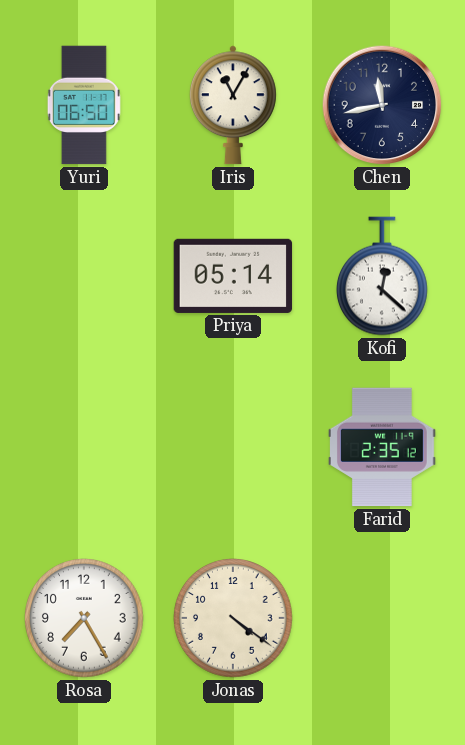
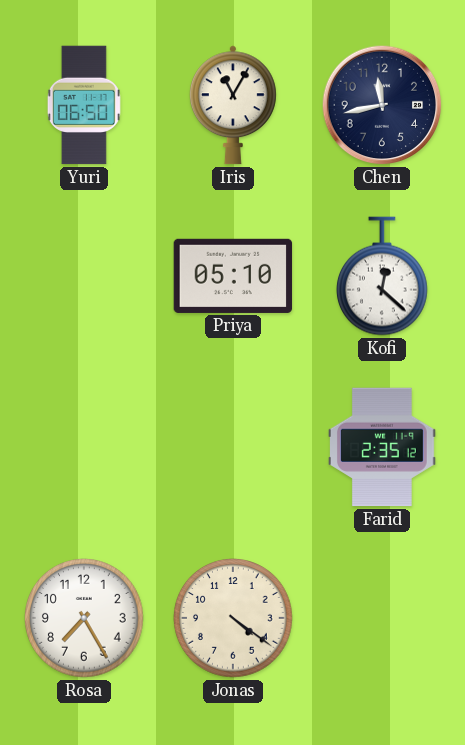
Priya: 05:14 -> 05:10
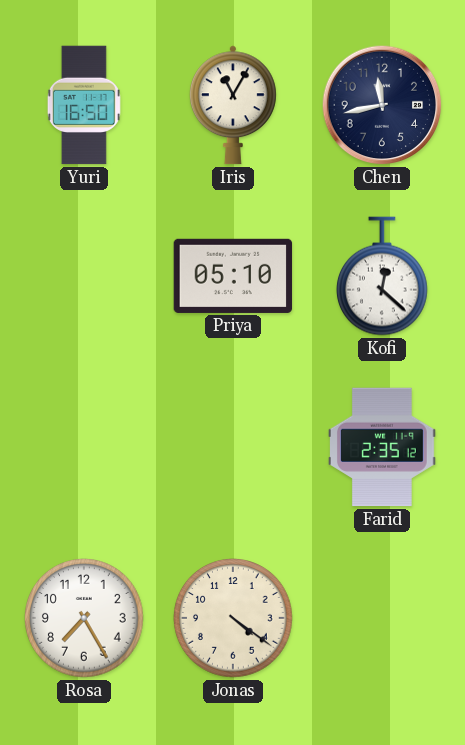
Yuri: 06:50 -> 16:50
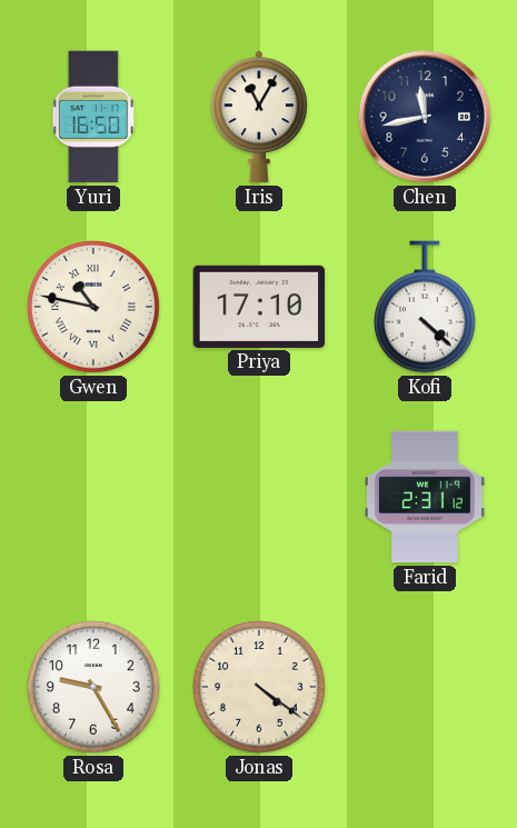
Gwen: none -> 10:47
Priya: 05:10 -> 17:10
Kofi: 12:22 -> 4:22
Farid: 2:35 -> 2:31
Rosa: 7:25 -> 9:25
